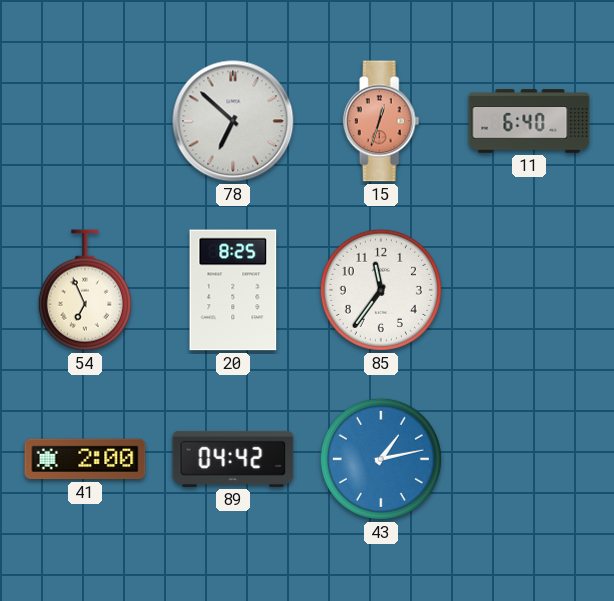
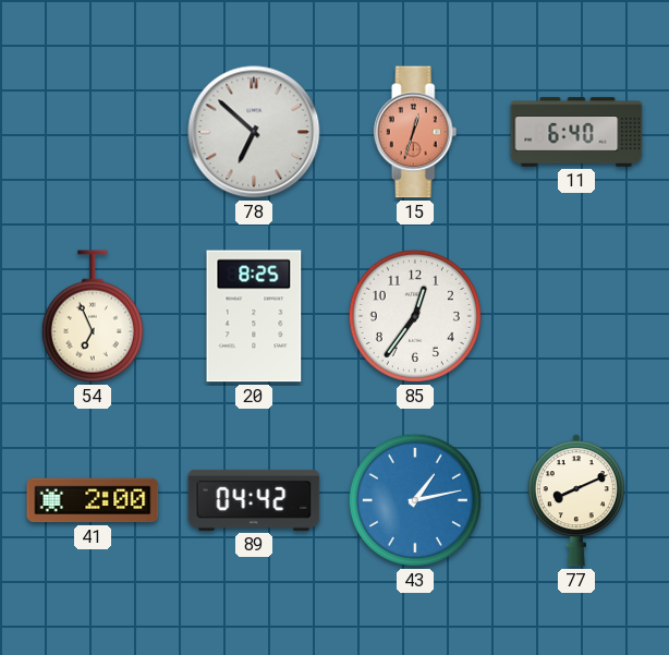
85: 11:36 -> 12:36
77: none -> 8:11
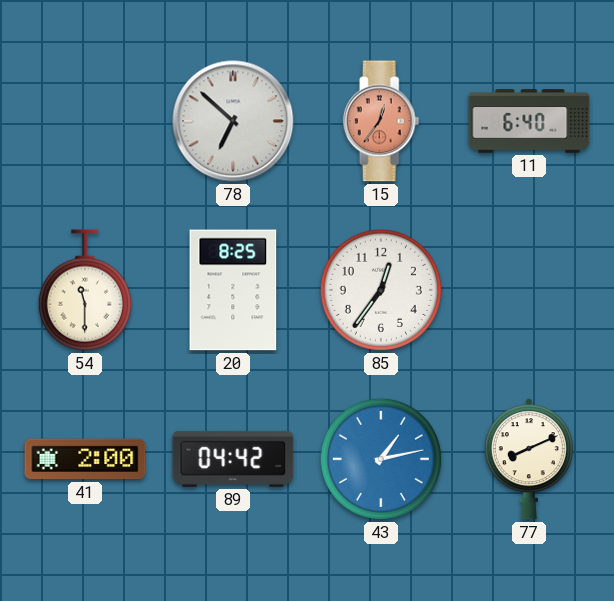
15: 12:33 -> 12:36
54: 6:56 -> 11:30
